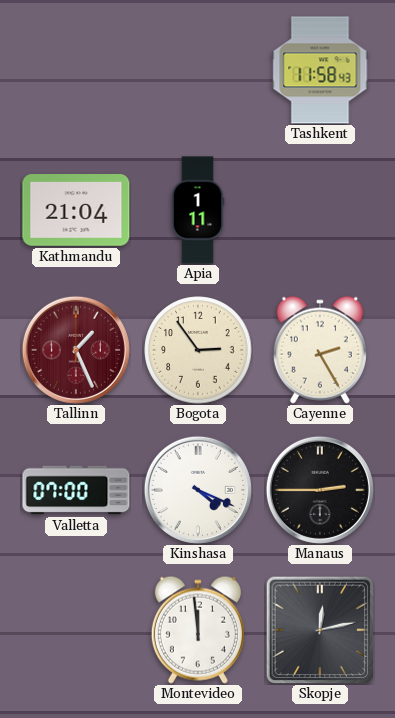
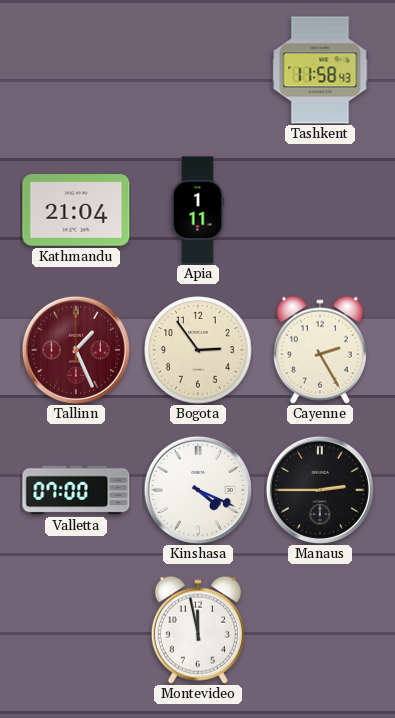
Montevideo: 11:59 -> 11:58
Skopje: 12:13 -> none
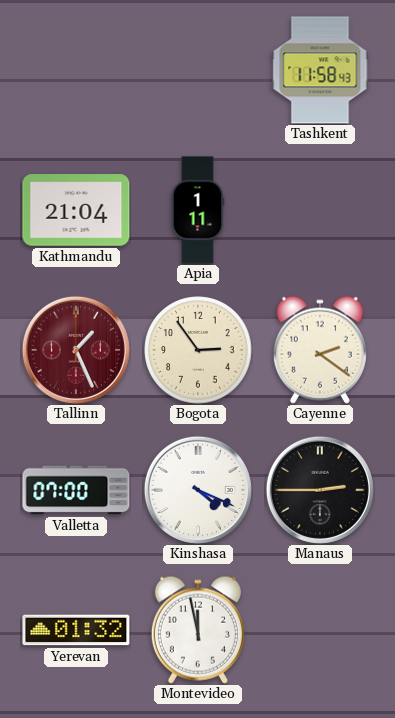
Cayenne: 2:25 -> 2:21
Yerevan: none -> 01:32
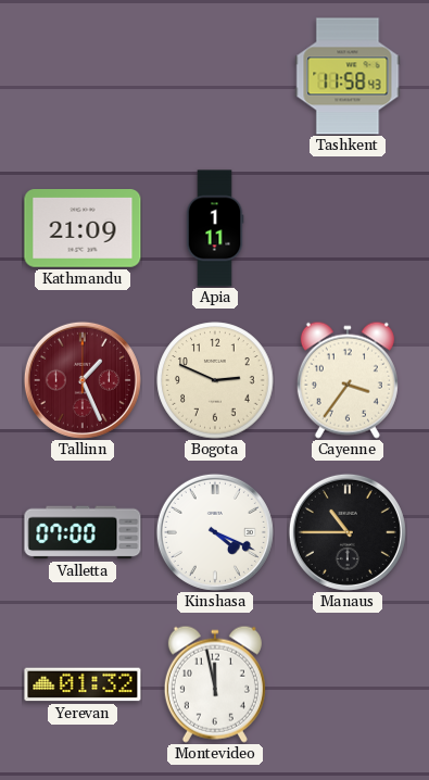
Kathmandu: 21:04 -> 21:09
Bogota: 2:54 -> 2:49
Cayenne: 2:21 -> 3:36
Manaus: 2:45 -> 10:45
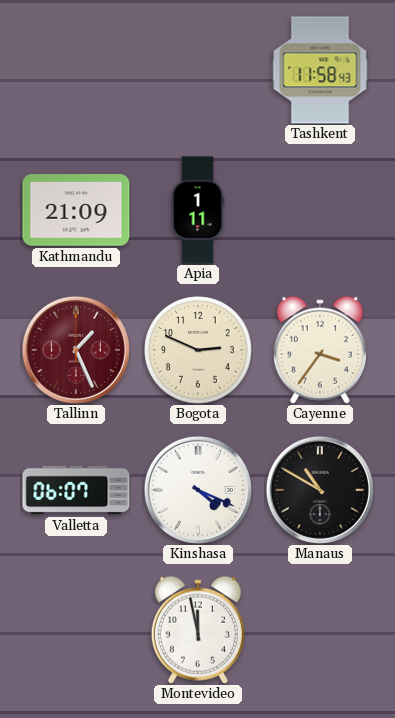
Valletta: 07:00 -> 06:07
Manaus: 10:45 -> 10:50
Yerevan: 01:32 -> none
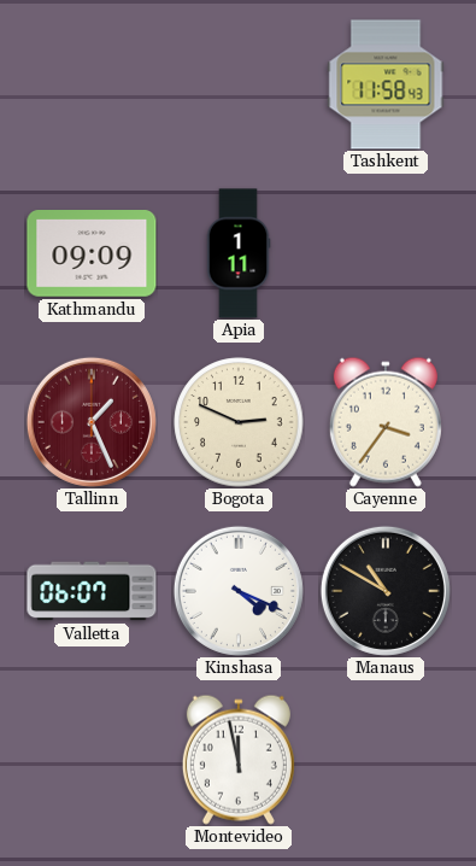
Kathmandu: 21:09 -> 09:09
